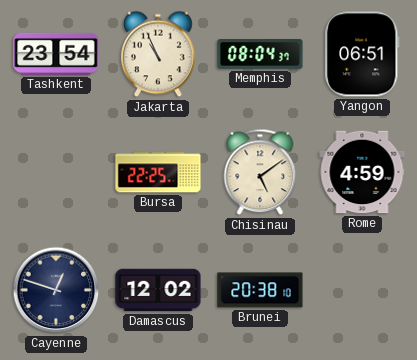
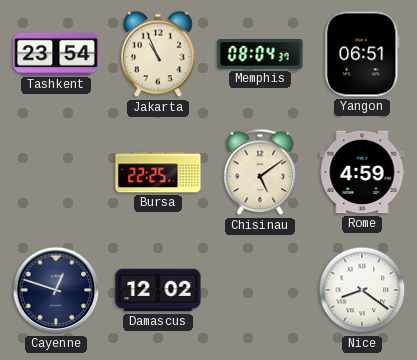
Brunei: 20:38 -> none
Nice: none -> 8:21
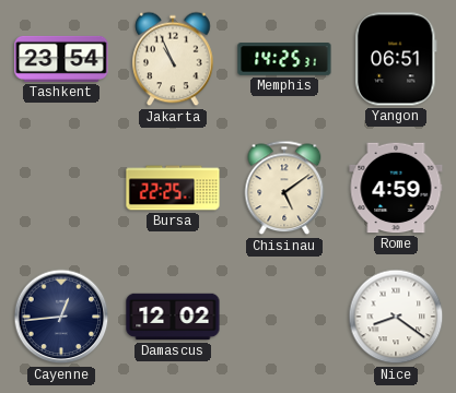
Memphis: 08:04 -> 14:25
Cayenne: 12:48 -> 12:44
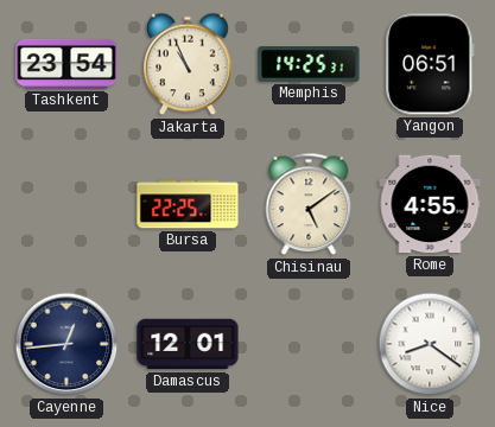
Rome: 4:59 -> 4:55
Damascus: 12:02 -> 12:01
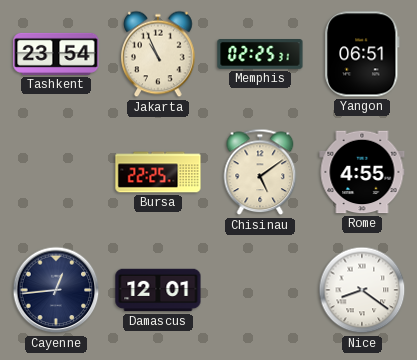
Memphis: 14:25 -> 02:25
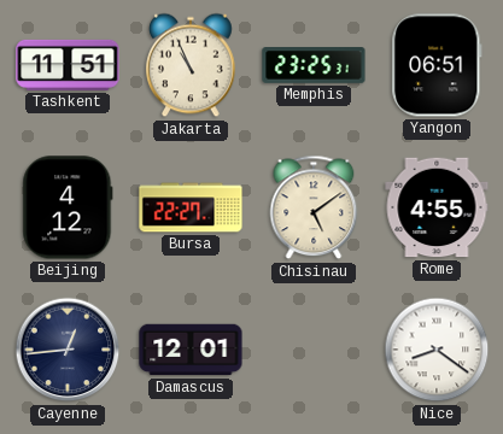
Tashkent: 23:54 -> 11:51
Memphis: 02:25 -> 23:25
Beijing: none -> 4:12
Bursa: 22:25 -> 22:27
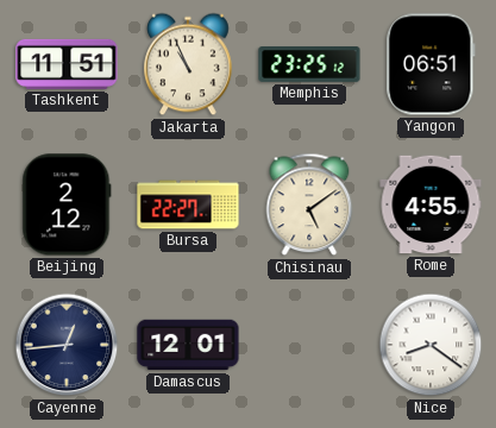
Memphis: 23:25:31 -> 23:25:12
Beijing: 4:12 -> 2:12
